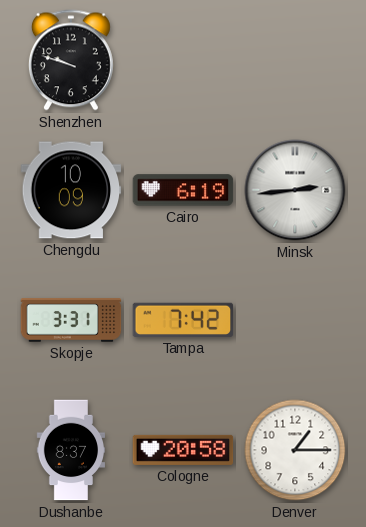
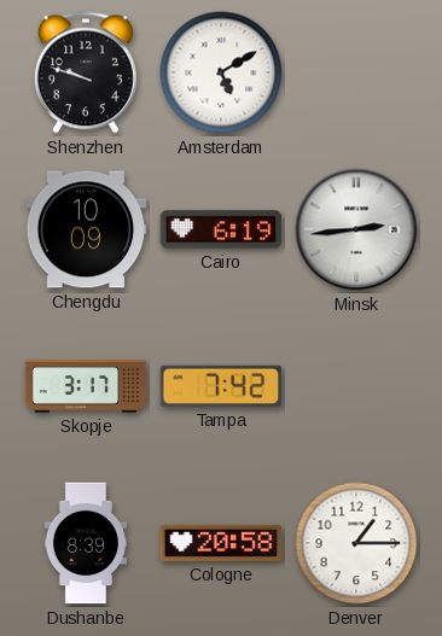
Amsterdam: none -> 5:10
Skopje: 3:31 -> 3:17
Dushanbe: 8:37 -> 8:39
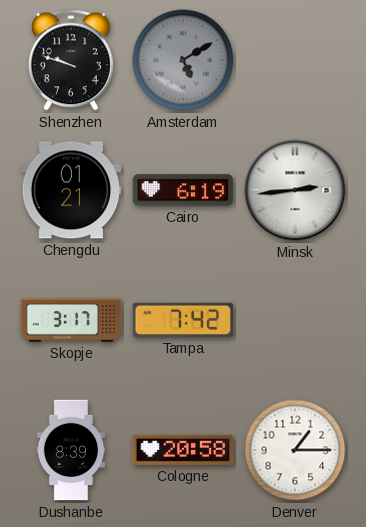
Amsterdam dial: white -> grey
Chengdu: 10:09 -> 01:21
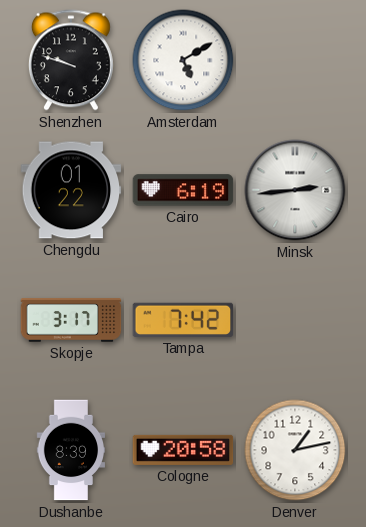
Amsterdam dial: grey -> white
Chengdu: 01:21 -> 01:22
Denver: 1:15 -> 1:13
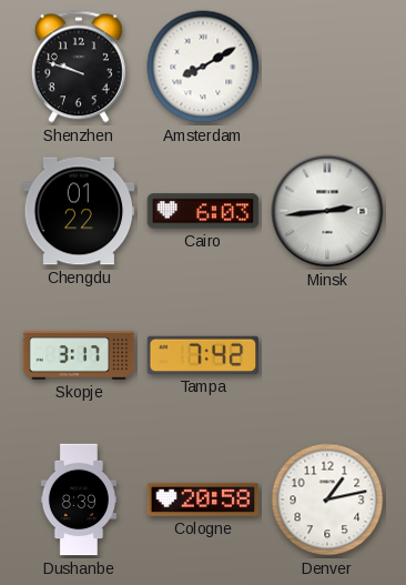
Amsterdam: 5:10 -> 8:10
Cairo: 6:19 -> 6:03
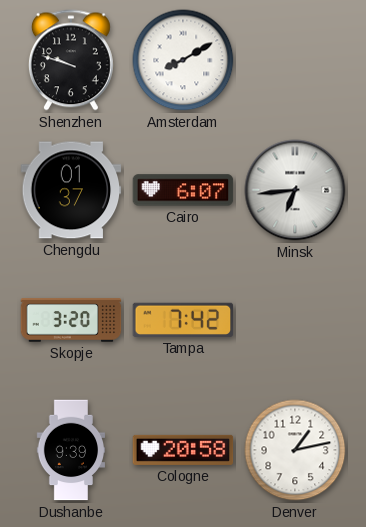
Chengdu: 01:22 -> 01:37
Cairo: 6:03 -> 6:07
Minsk: 2:44 -> 6:44
Skopje: 3:17 -> 3:20
Dushanbe: 8:39 -> 9:39
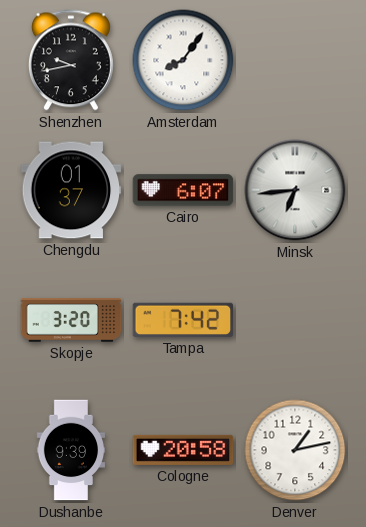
Shenzhen: 9:48 -> 9:43
Amsterdam: 8:10 -> 8:06
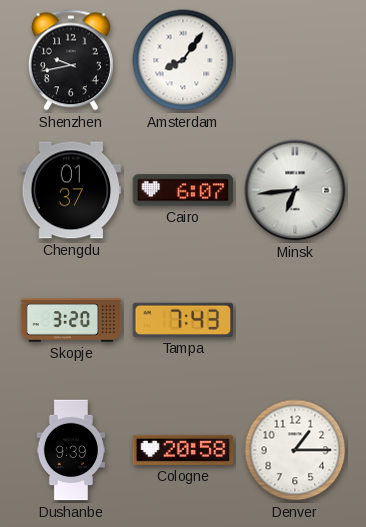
Tampa: 7:42 -> 7:43
Denver: 1:13 -> 1:15
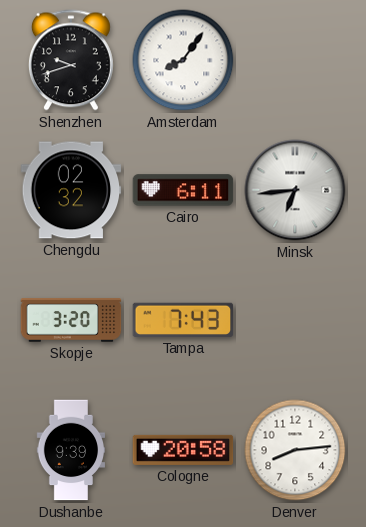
Shenzhen: 9:43 -> 9:42
Chengdu: 01:37 -> 02:32
Cairo: 6:07 -> 6:11
Denver: 1:15 -> 8:14
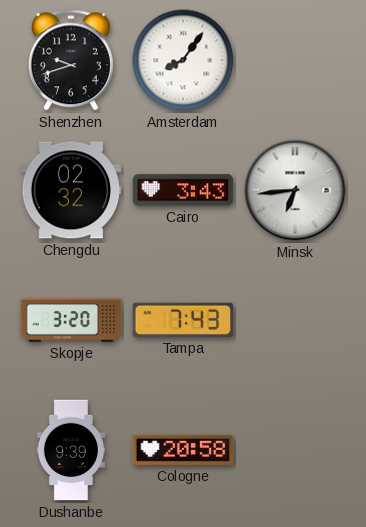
Cairo: 6:11 -> 3:43
Denver: 8:14 -> none
